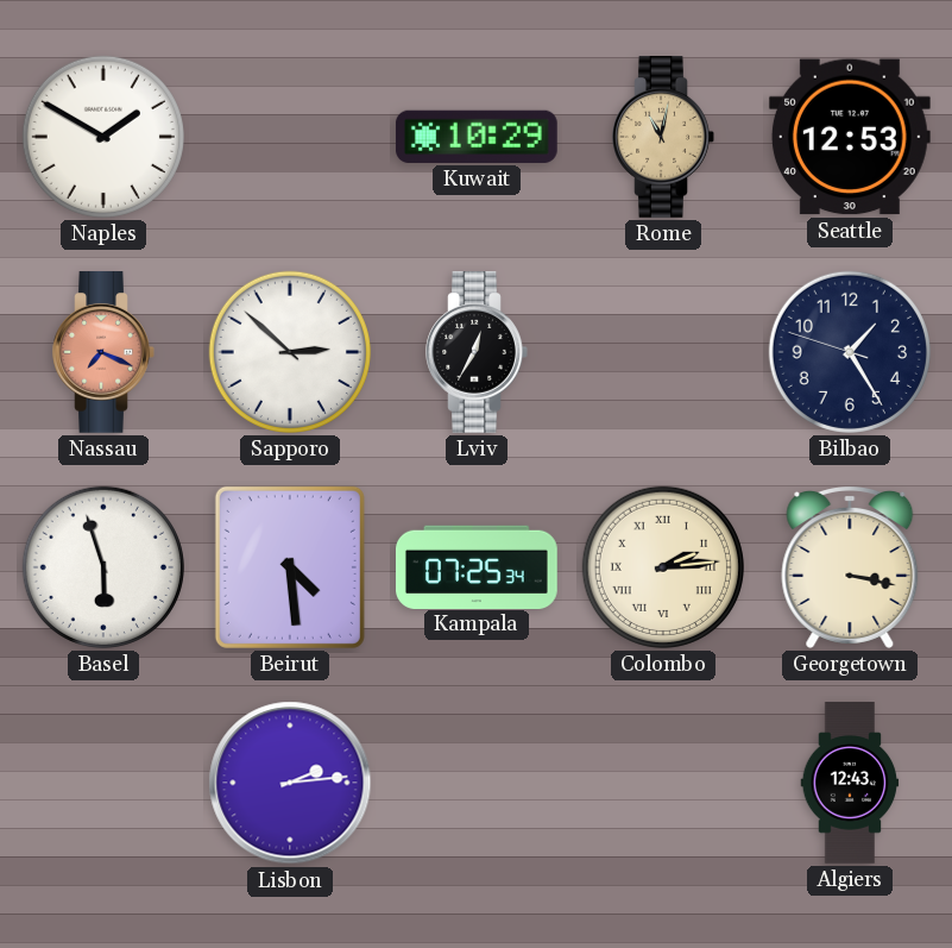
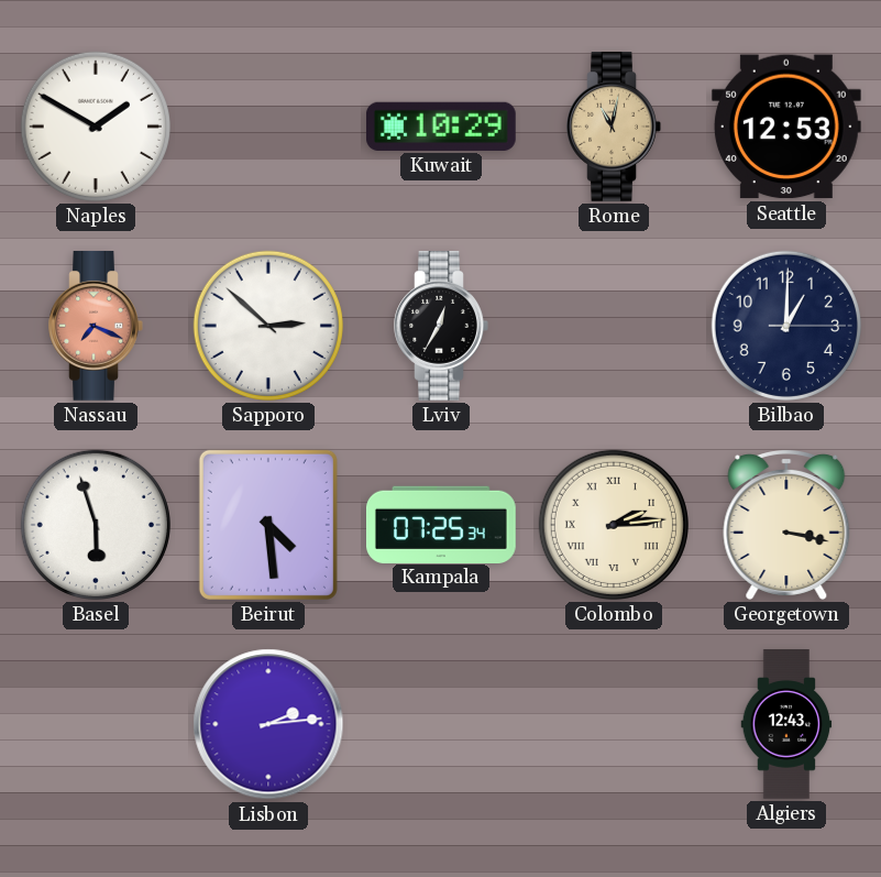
Bilbao: 1:24 -> 1:00
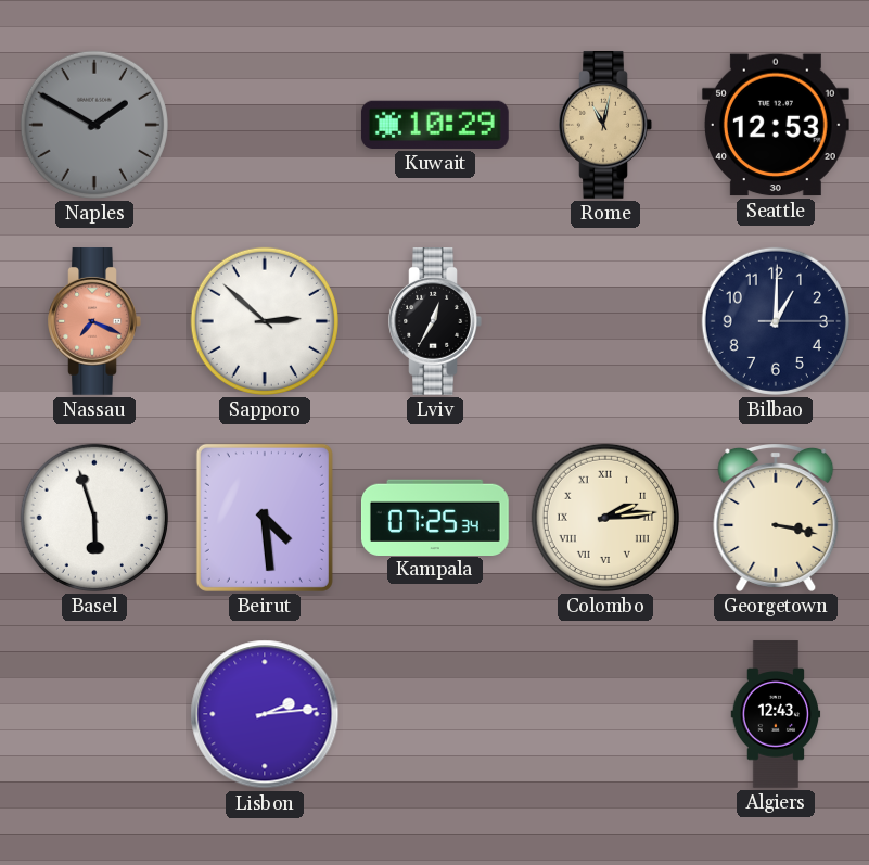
Naples dial: white -> grey
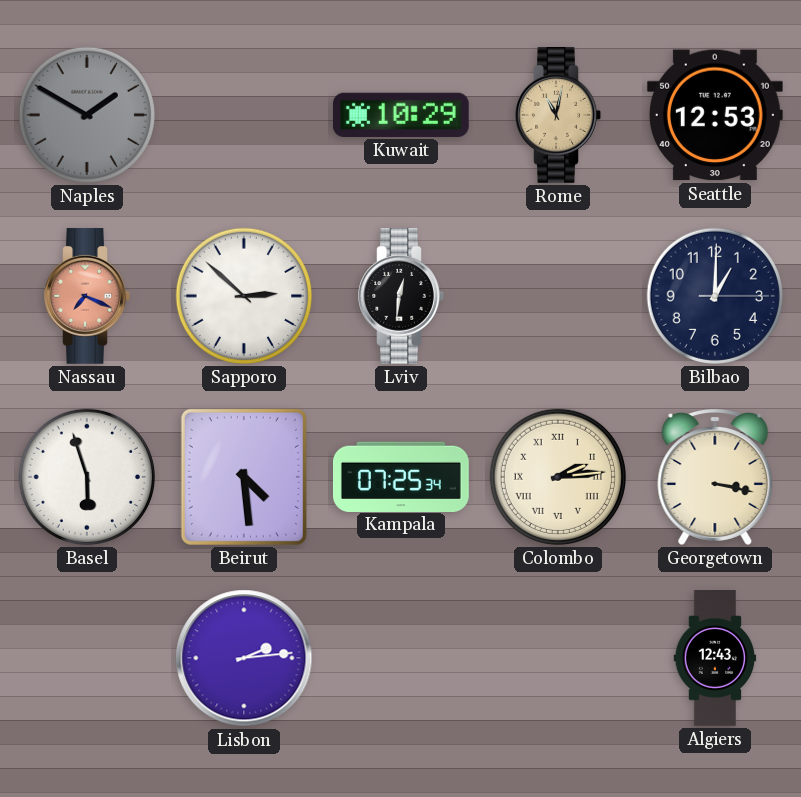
Lviv: 12:35 -> 12:31
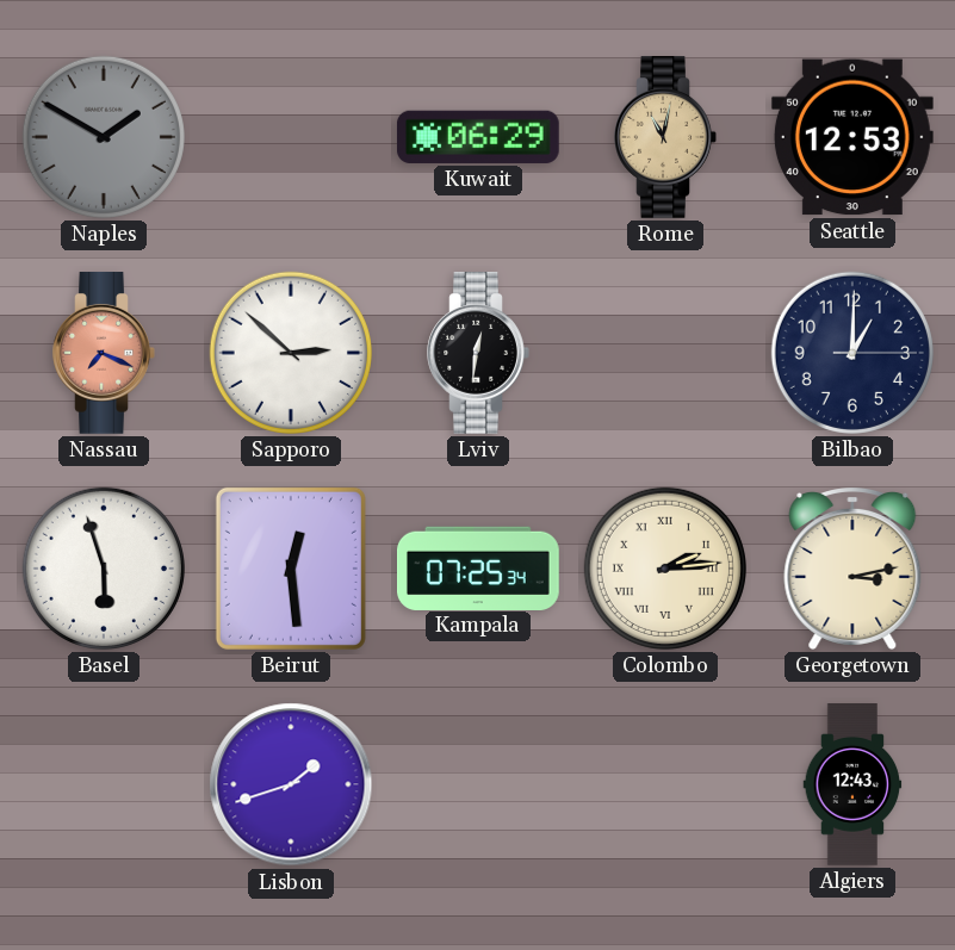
Kuwait: 10:29 -> 06:29
Beirut: 4:29 -> 12:29
Georgetown: 3:17 -> 3:13
Lisbon: 2:14 -> 1:42
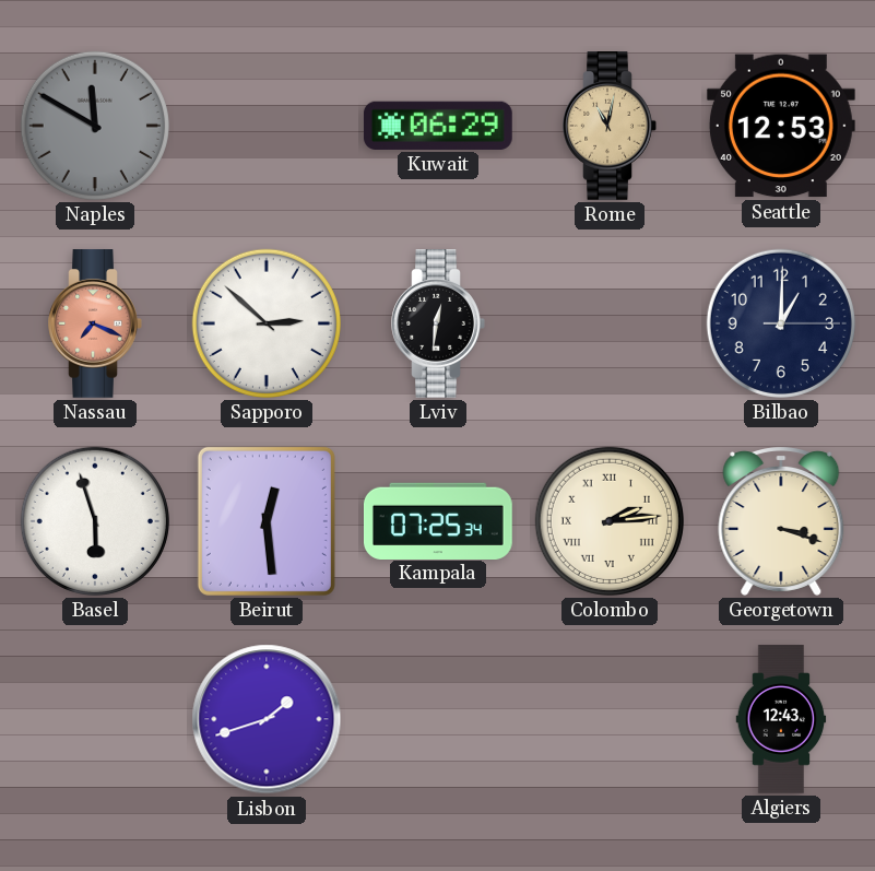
Naples: 1:50 -> 11:50
Georgetown: 3:13 -> 3:18
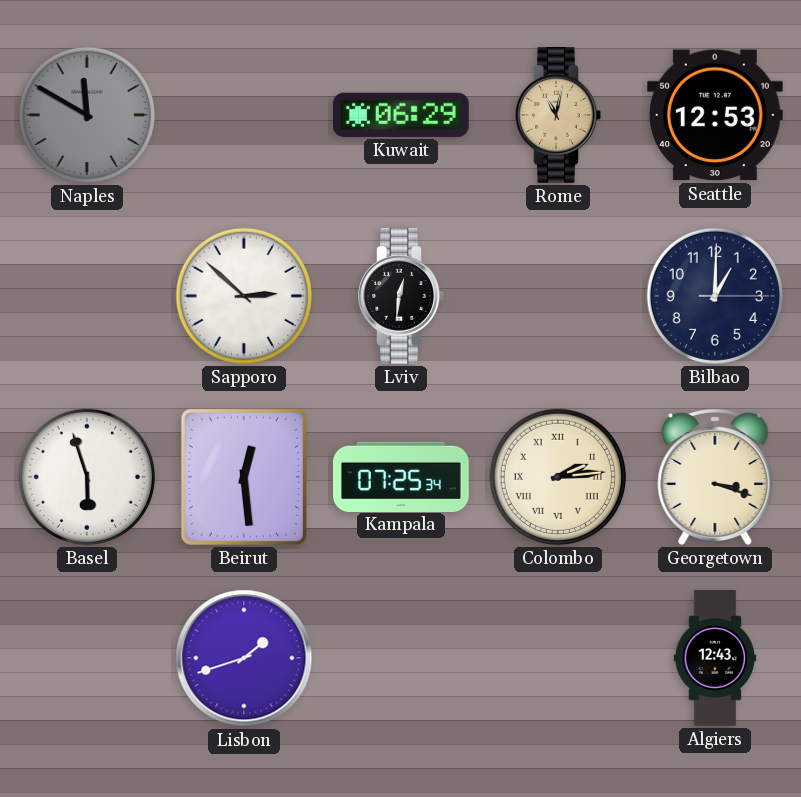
Nassau: 7:19 -> none
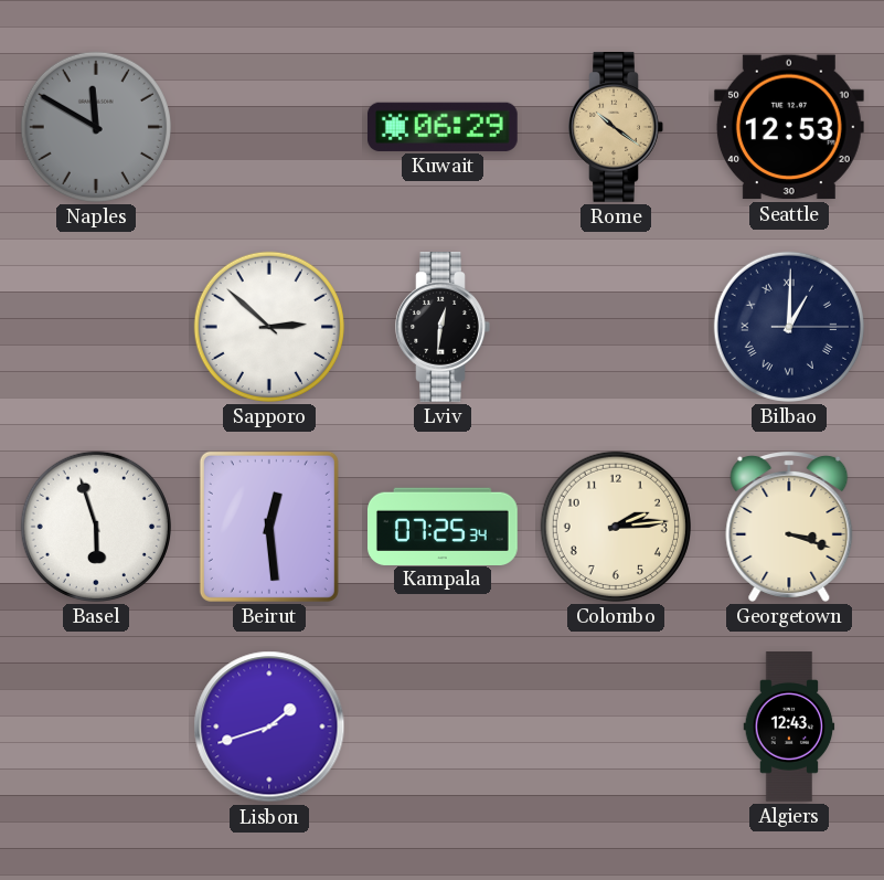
Rome: 11:02 -> 10:21
Bilbao numerals: Arabic -> Roman
Colombo numerals: Roman -> Arabic
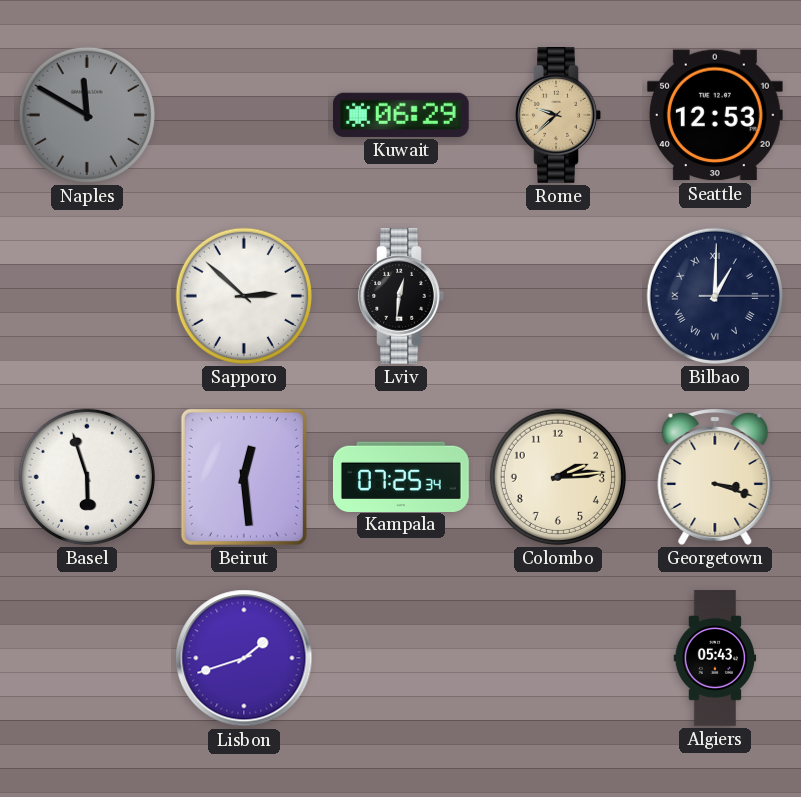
Rome: 10:21 -> 9:38
Algiers: 12:43 -> 05:43
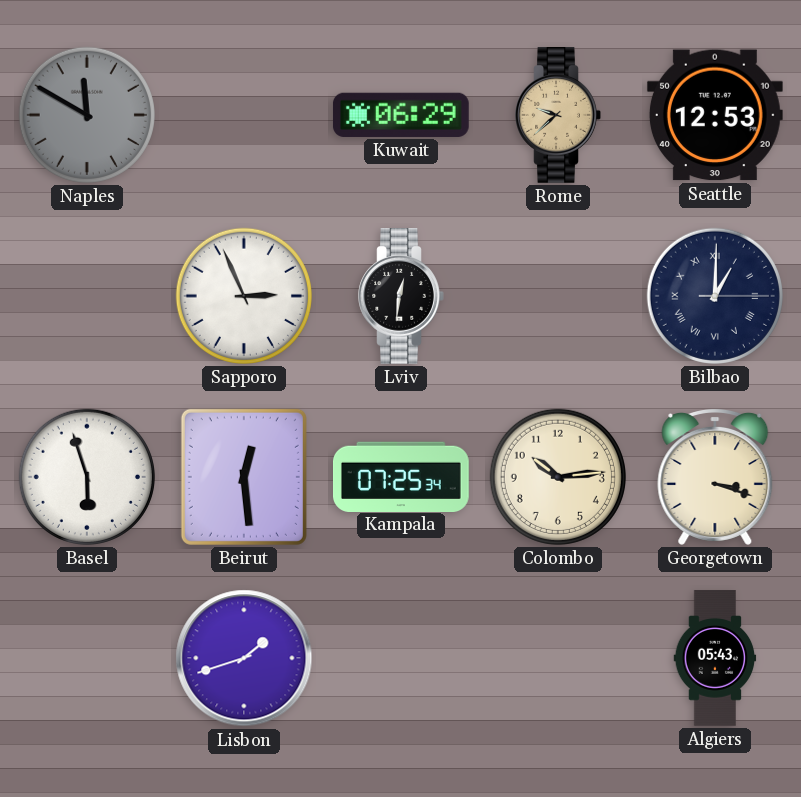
Sapporo: 2:52 -> 2:56
Colombo: 2:14 -> 10:14
